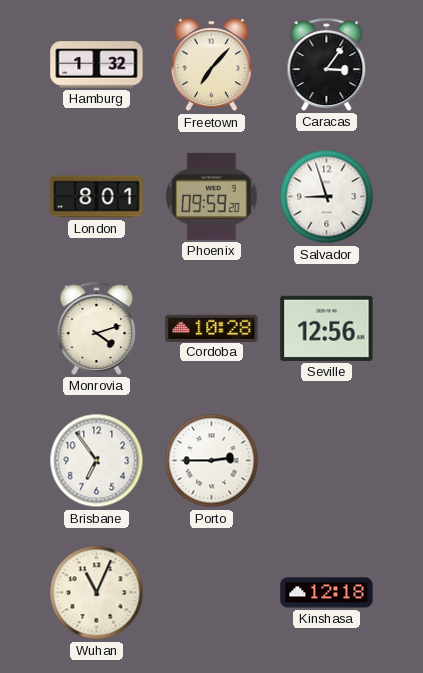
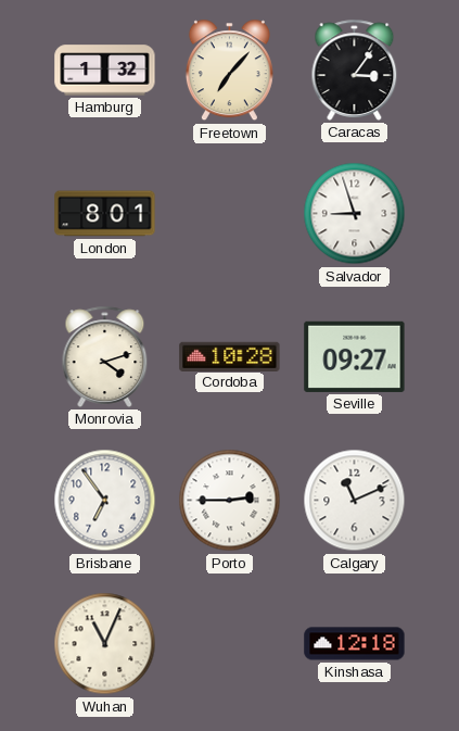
Phoenix: 09:59 -> none
Seville: 12:56 -> 09:27
Calgary: none -> 11:11
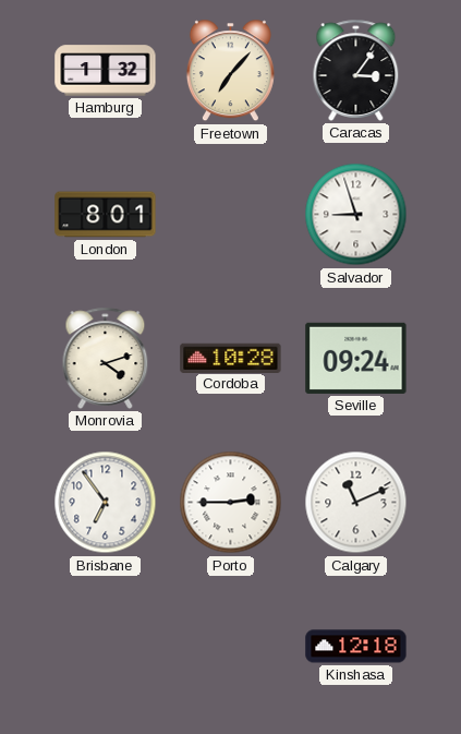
Seville: 09:27 -> 09:24
Wuhan: 11:04 -> none
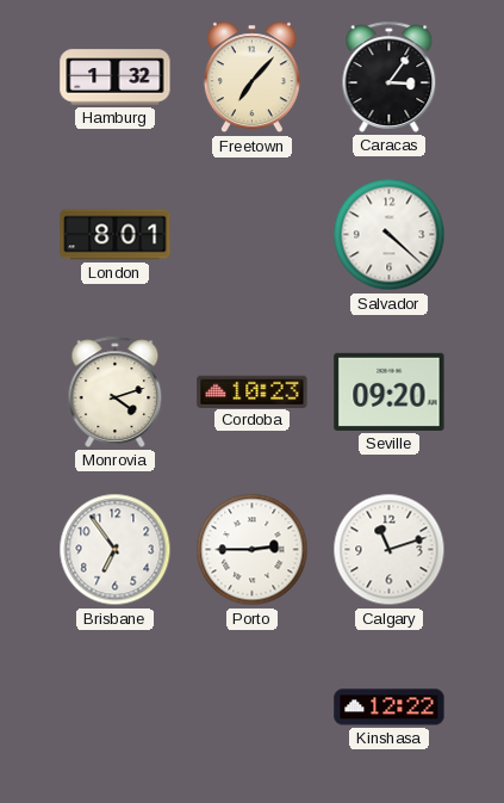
Salvador: 8:57 -> 4:22
Cordoba: 10:28 -> 10:23
Seville: 09:24 -> 09:20
Calgary: 11:11 -> 11:12
Kinshasa: 12:18 -> 12:22
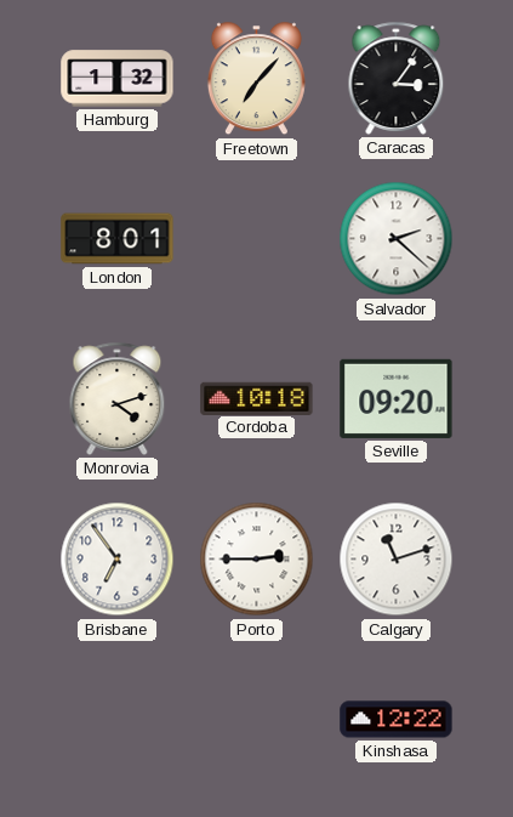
Salvador: 4:22 -> 2:22
Cordoba: 10:23 -> 10:18
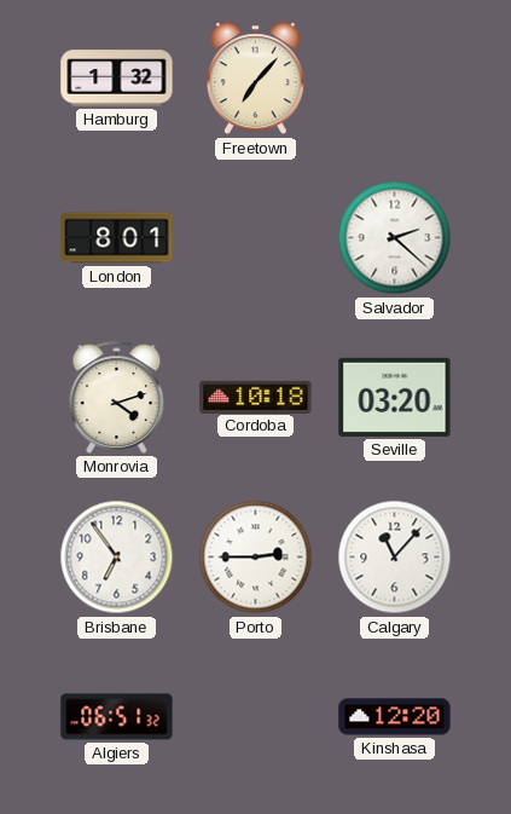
Caracas: 3:06 -> none
Seville: 09:20 -> 03:20
Calgary: 11:12 -> 11:07
Algiers: none -> 06:51
Kinshasa: 12:22 -> 12:20
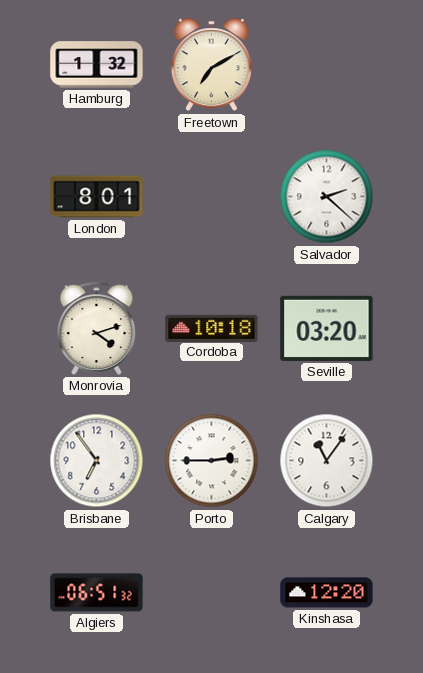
Freetown: 7:07 -> 7:10
Calgary: 11:07 -> 11:06
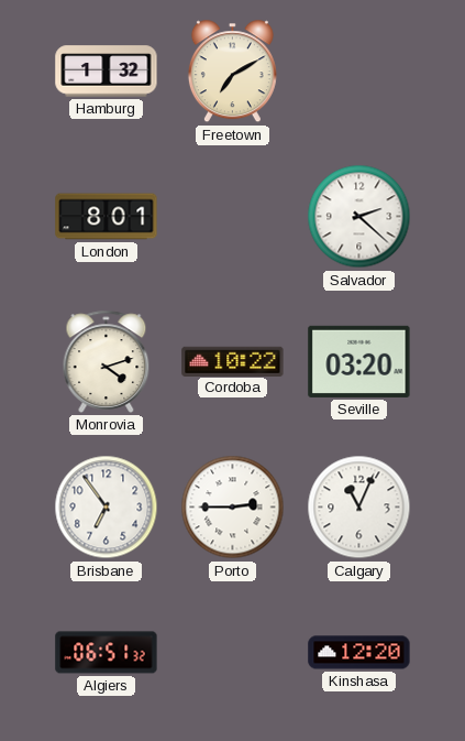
Cordoba: 10:18 -> 10:22
Calgary: 11:06 -> 11:04
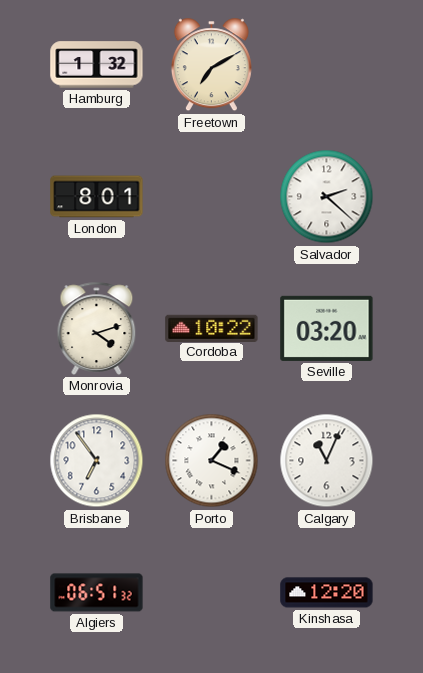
Porto: 2:45 -> 1:19
